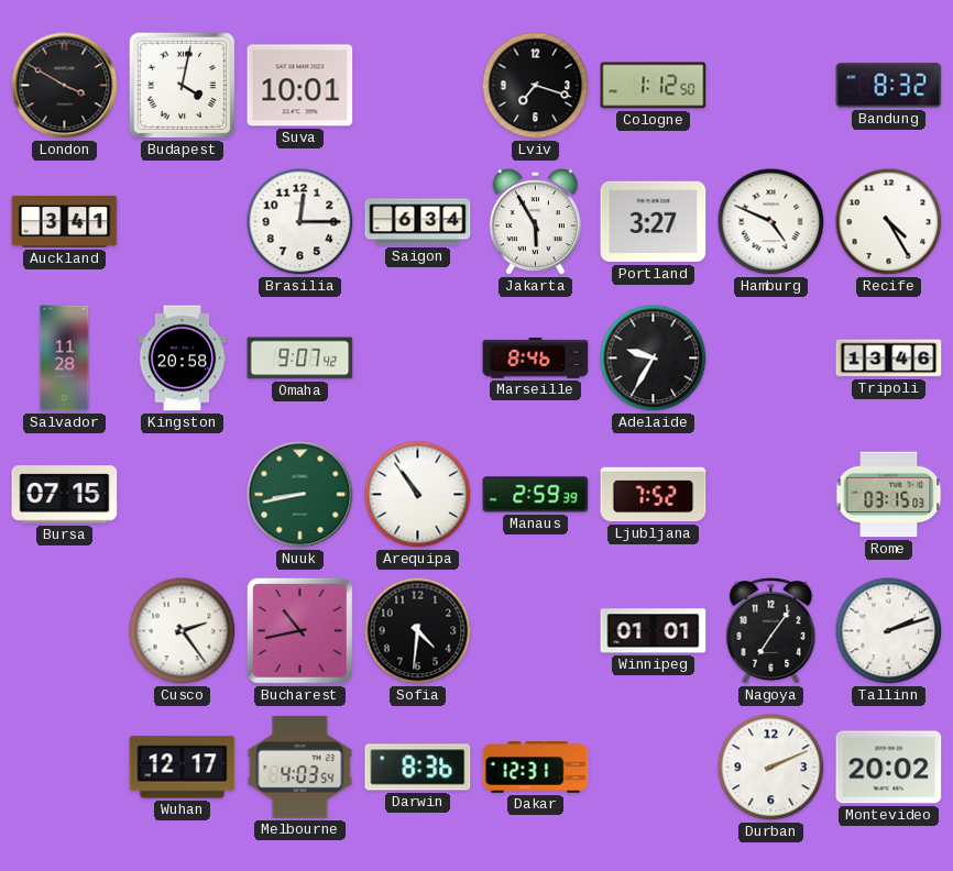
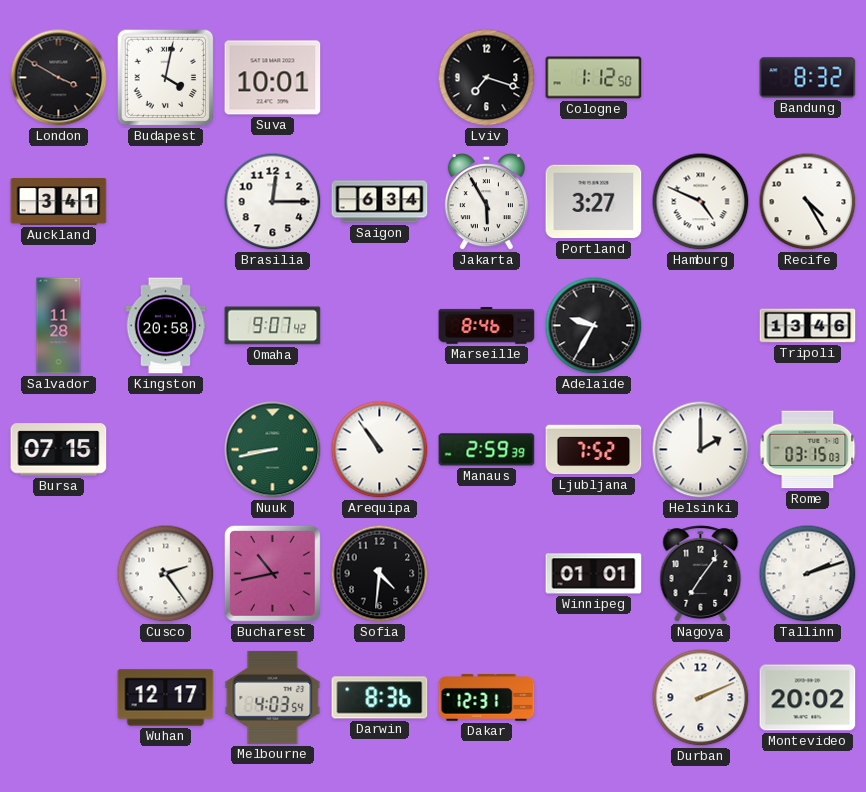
Helsinki: none -> 2:00
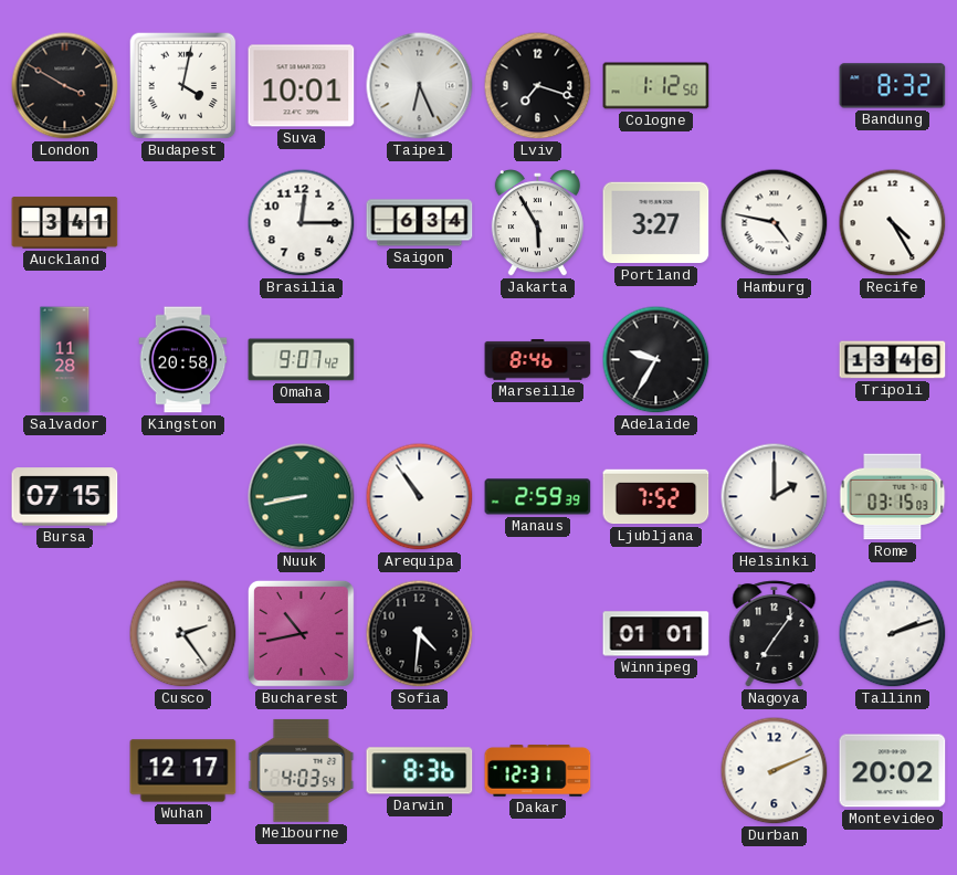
Taipei: none -> 6:26
Hamburg: 4:49 -> 4:47
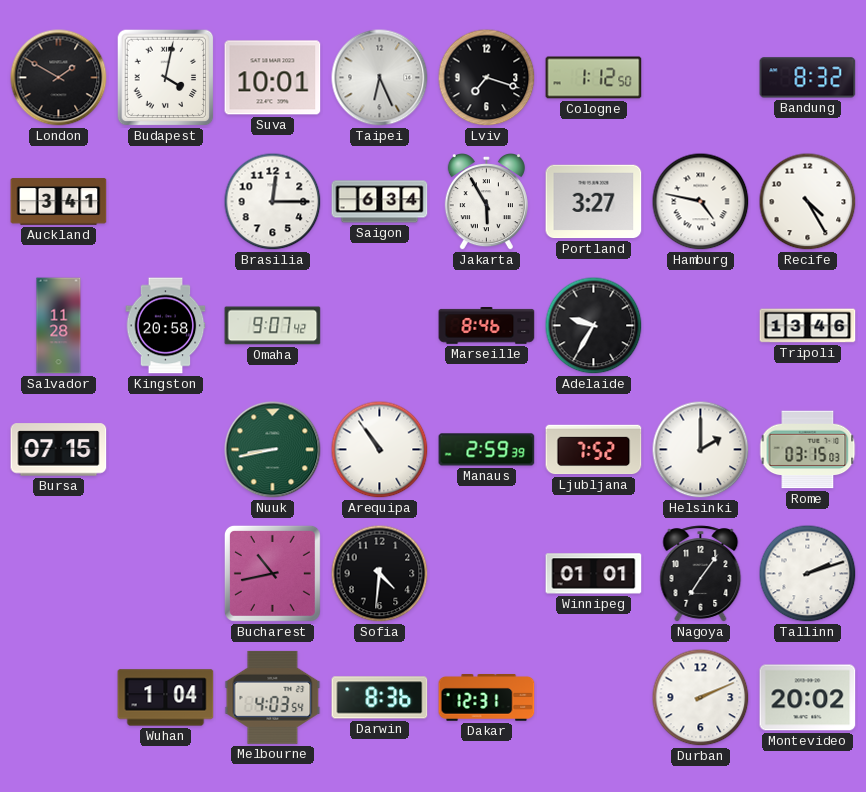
London: 3:50 -> 1:50
Cusco: 2:24 -> none
Wuhan: 12:17 -> 1:04
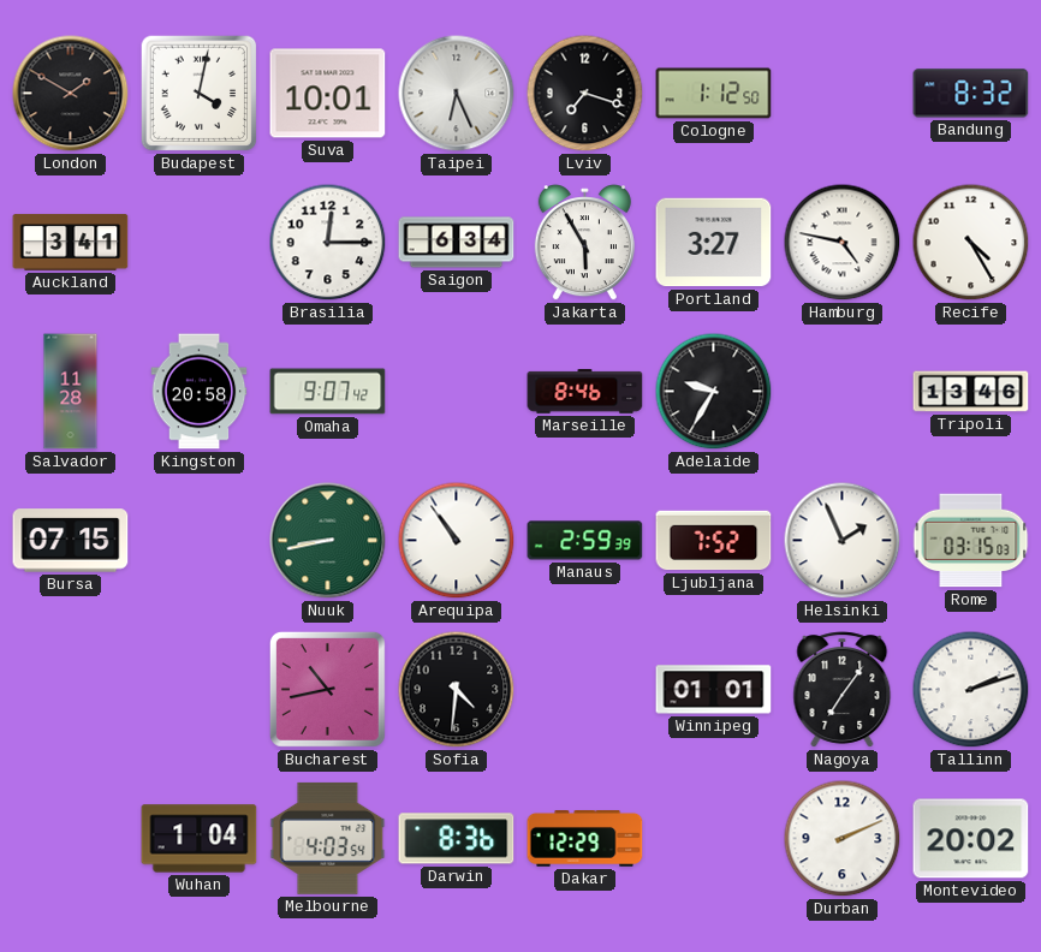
Helsinki: 2:00 -> 1:56
Dakar: 12:31 -> 12:29
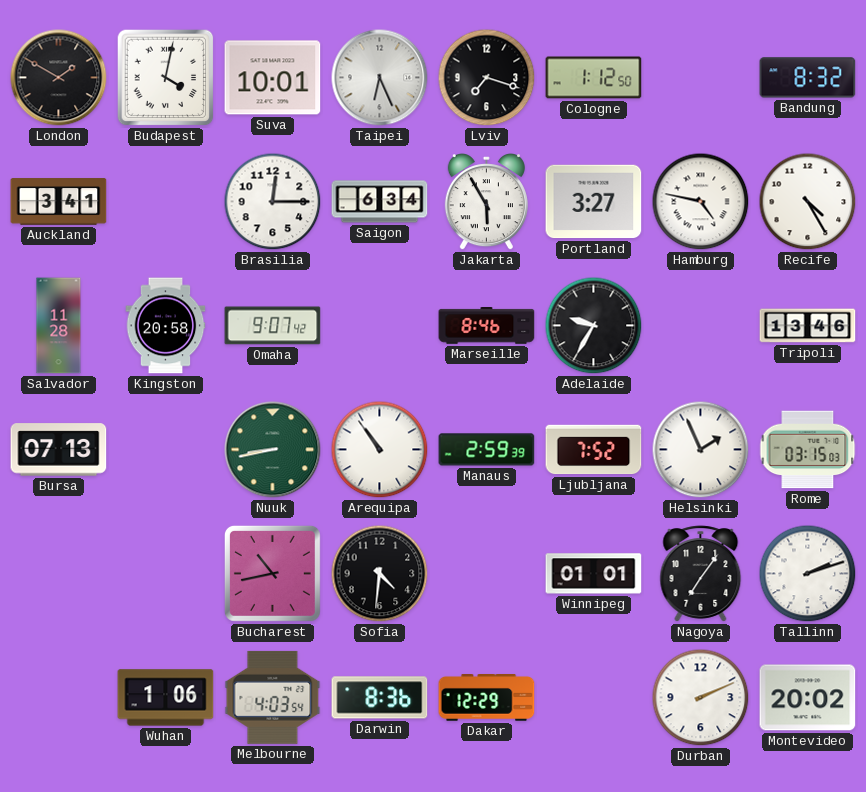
Bursa: 07:15 -> 07:13
Wuhan: 1:04 -> 1:06
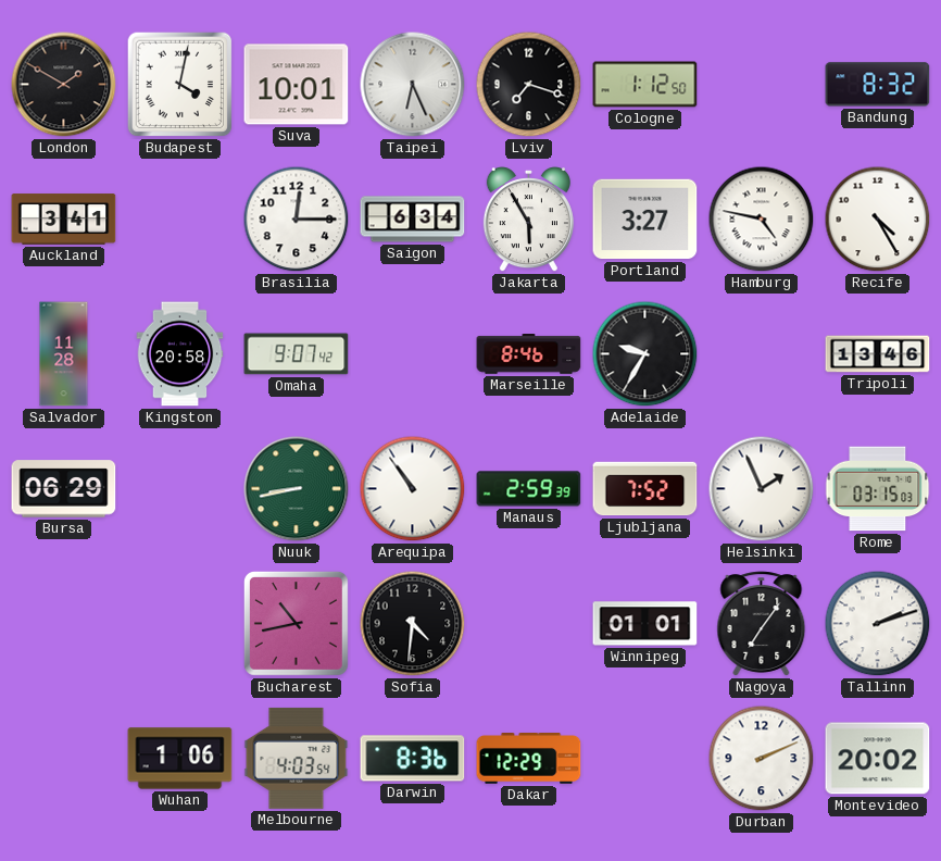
Bursa: 07:13 -> 06:29
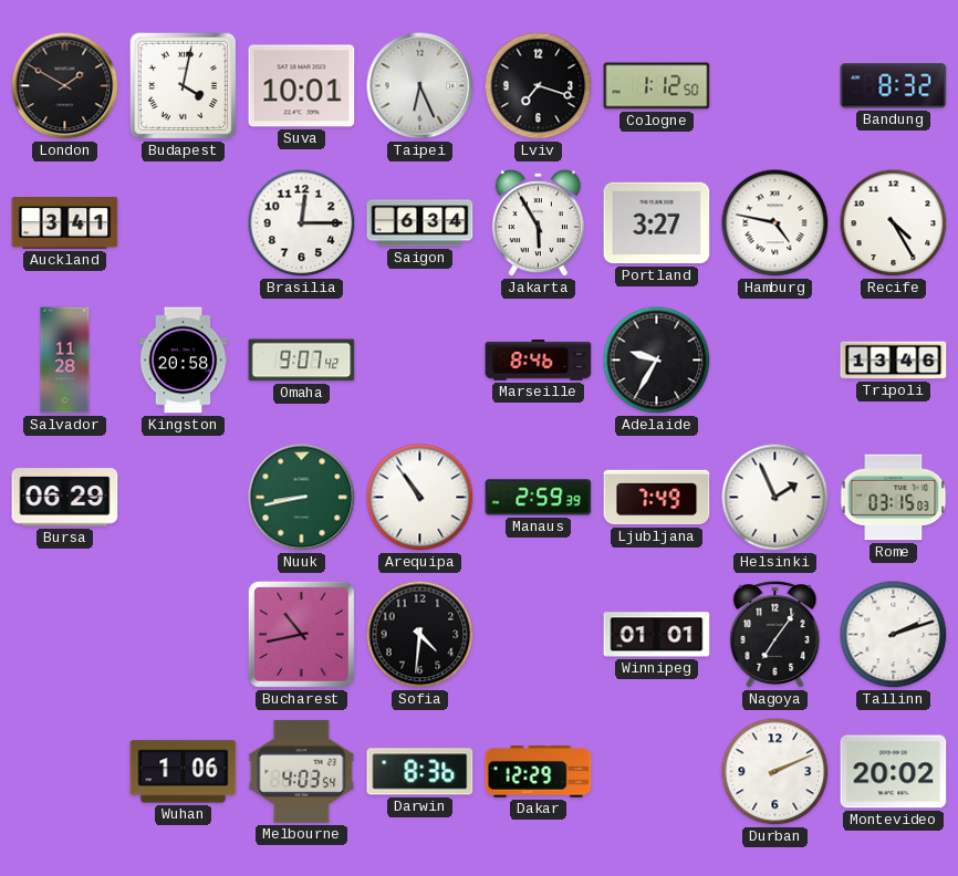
Ljubljana: 7:52 -> 7:49
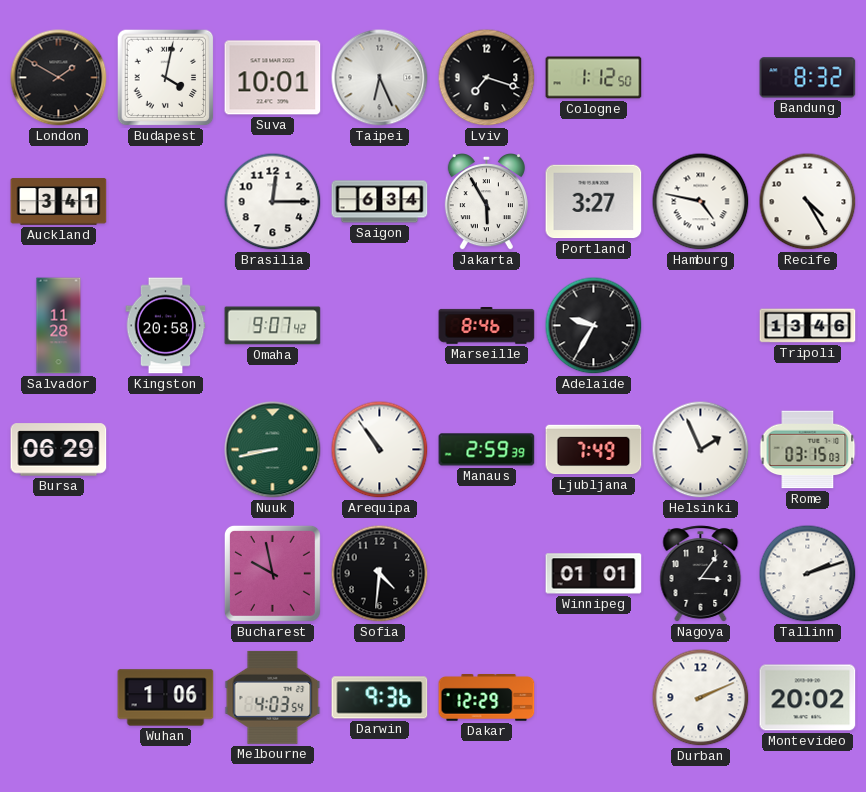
Bucharest: 10:43 -> 9:58
Nagoya: 7:06 -> 3:06
Darwin: 8:36 -> 9:36
